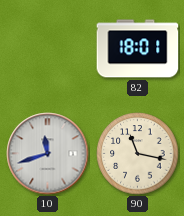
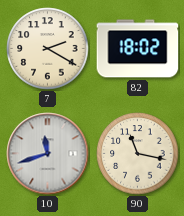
7: none -> 2:20
82: 18:01 -> 18:02
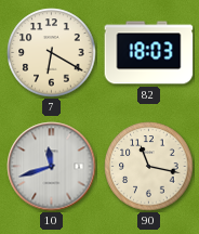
7: 2:20 -> 6:20
82: 18:02 -> 18:03
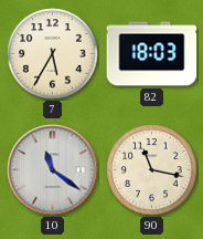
7: 6:20 -> 5:35
10: 11:42 -> 11:21
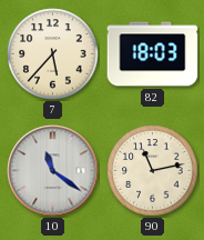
7: 5:35 -> 5:37
90: 11:17 -> 11:13
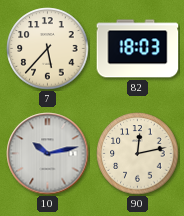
10: 11:21 -> 10:13
90: 11:13 -> 12:13
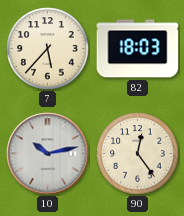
90: 12:13 -> 12:24
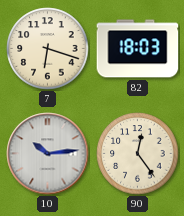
7: 5:37 -> 6:18
10: 10:13 -> 10:14
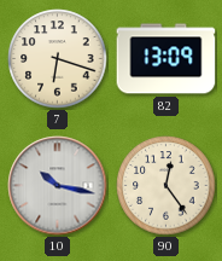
82: 18:03 -> 13:09
10: 10:14 -> 10:17
